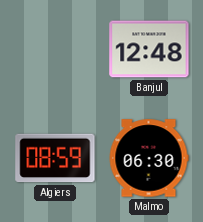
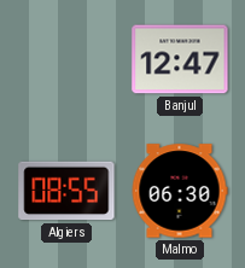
Banjul: 12:48 -> 12:47
Algiers: 08:59 -> 08:55
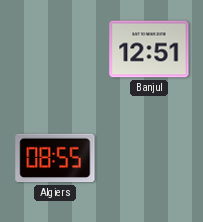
Banjul: 12:47 -> 12:51
Malmo: 06:30 -> none
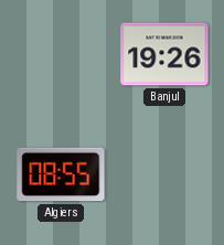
Banjul: 12:51 -> 19:26
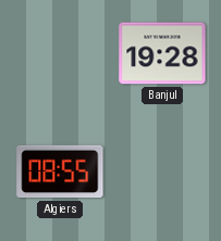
Banjul: 19:26 -> 19:28
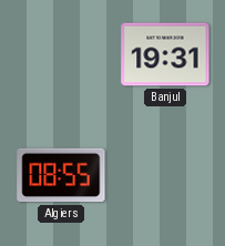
Banjul: 19:28 -> 19:31
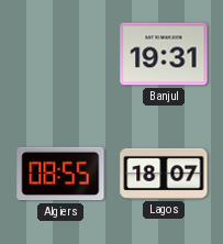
Lagos: none -> 18:07
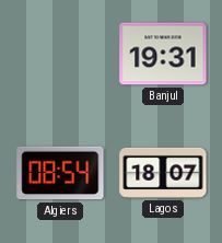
Algiers: 08:55 -> 08:54
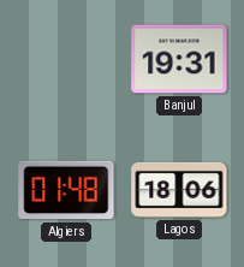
Algiers: 08:54 -> 01:48
Lagos: 18:07 -> 18:06
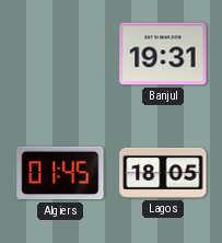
Algiers: 01:48 -> 01:45
Lagos: 18:06 -> 18:05
